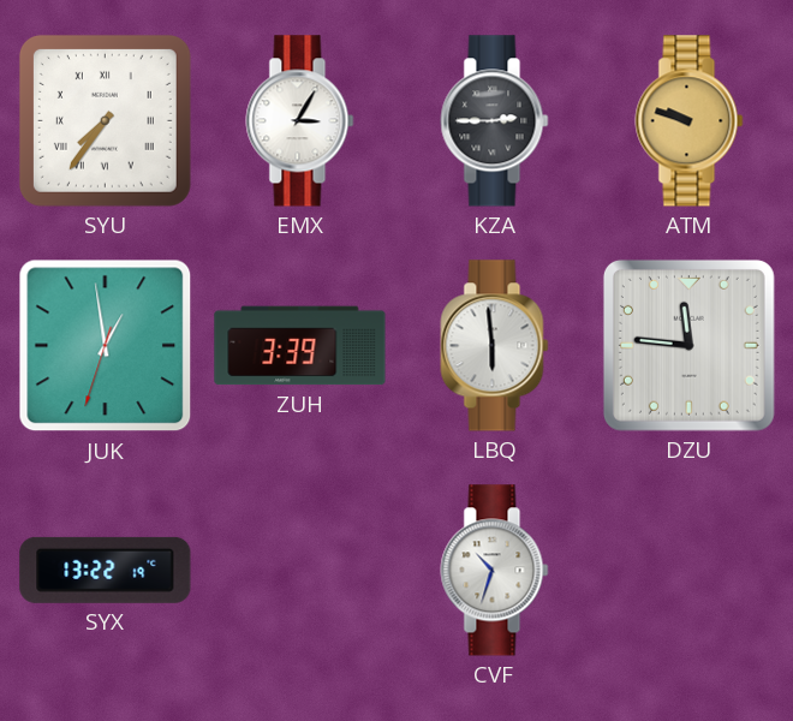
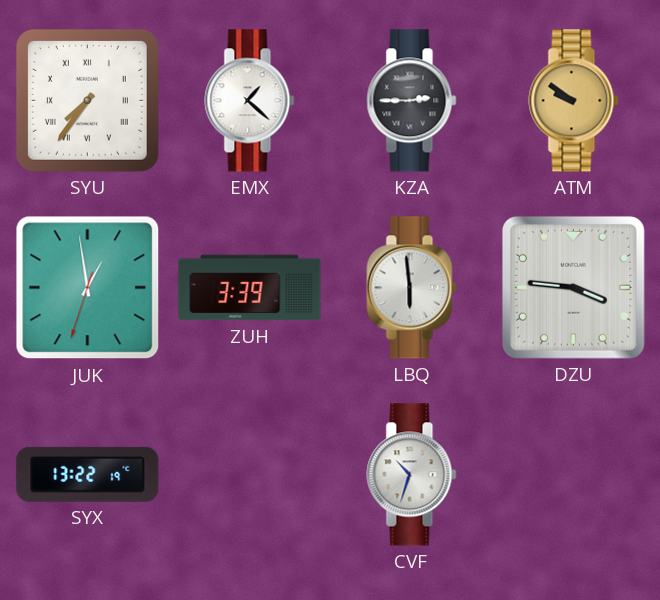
EMX: 3:05 -> 1:22
ATM: 9:48 -> 9:51
DZU: 11:46 -> 3:46
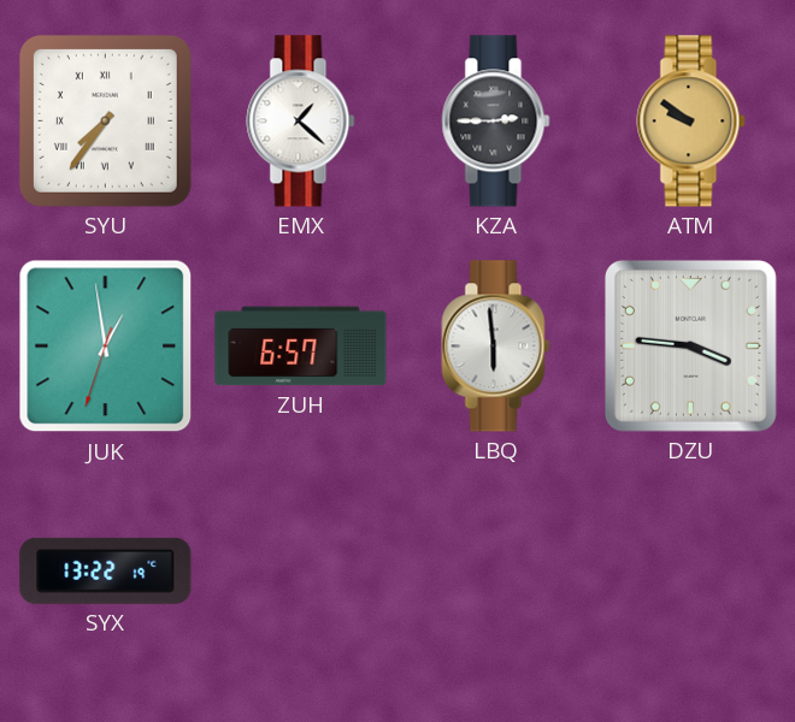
ZUH: 3:39 -> 6:57
CVF: 10:33 -> none
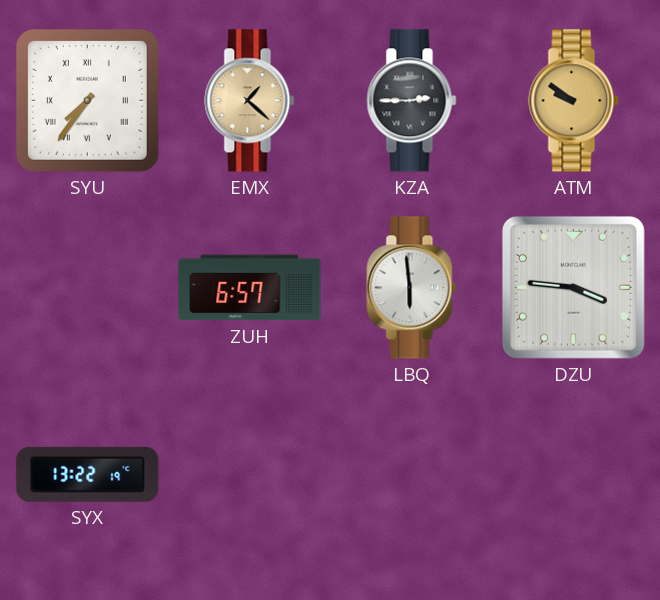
EMX dial: white -> champagne
JUK: 12:58 -> none
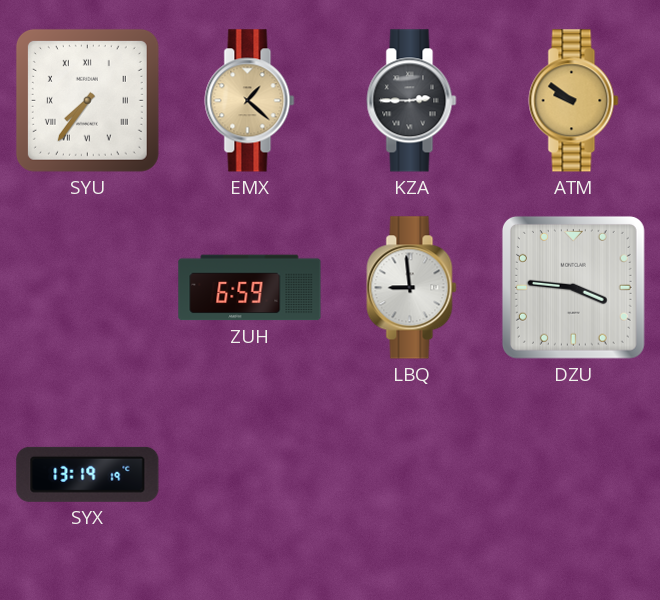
ZUH: 6:57 -> 6:59
LBQ: 5:59 -> 8:59
SYX: 13:22 -> 13:19
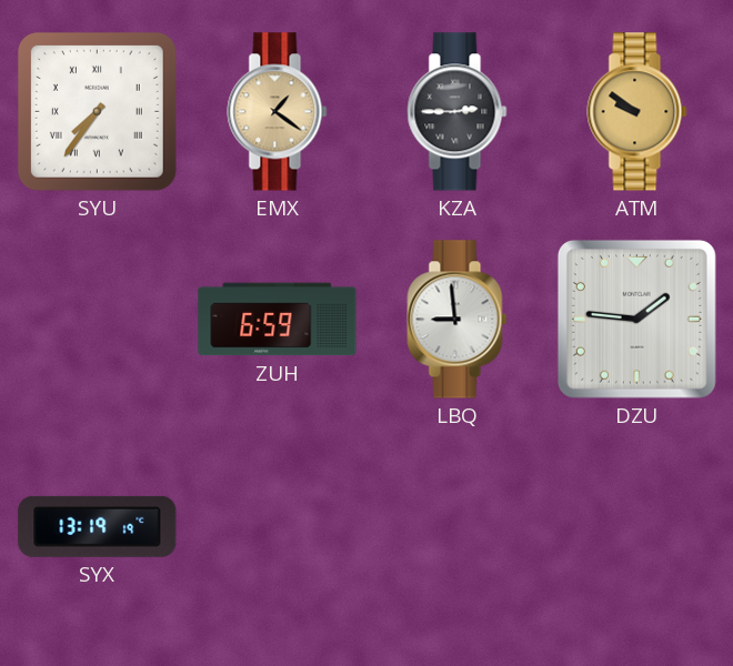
EMX: 1:22 -> 1:21
DZU: 3:46 -> 1:46
